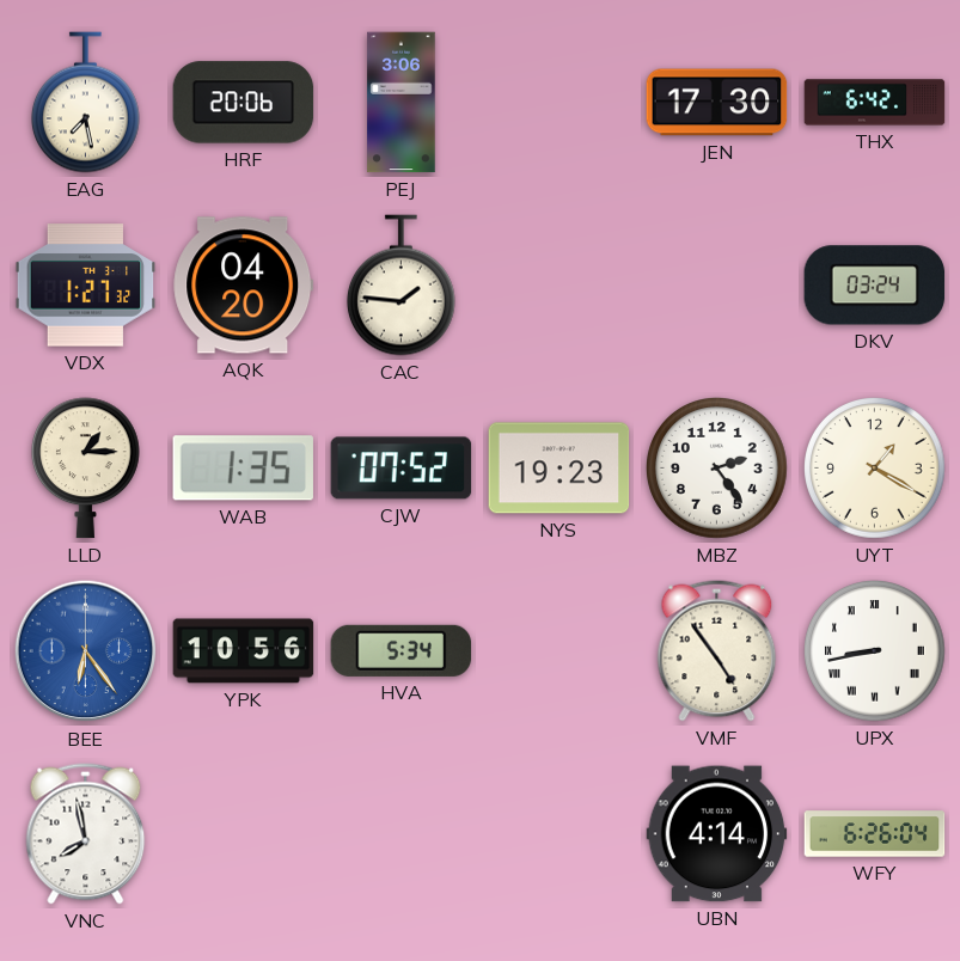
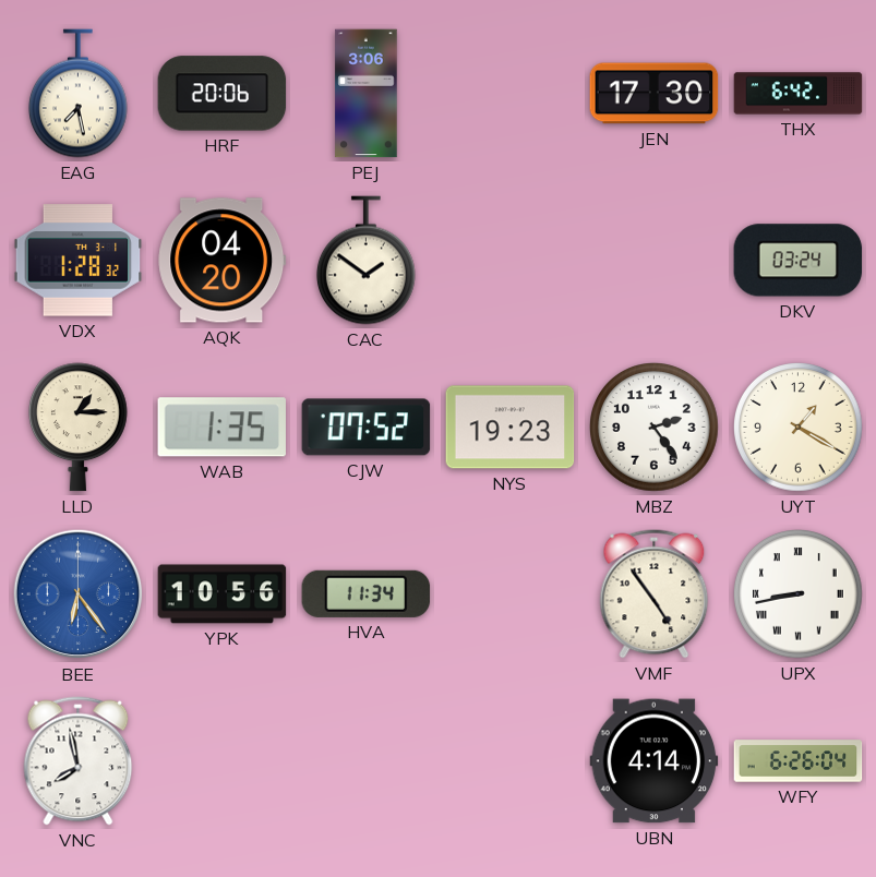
VDX: 1:27 -> 1:28
CAC: 1:46 -> 1:51
HVA: 5:34 -> 11:34
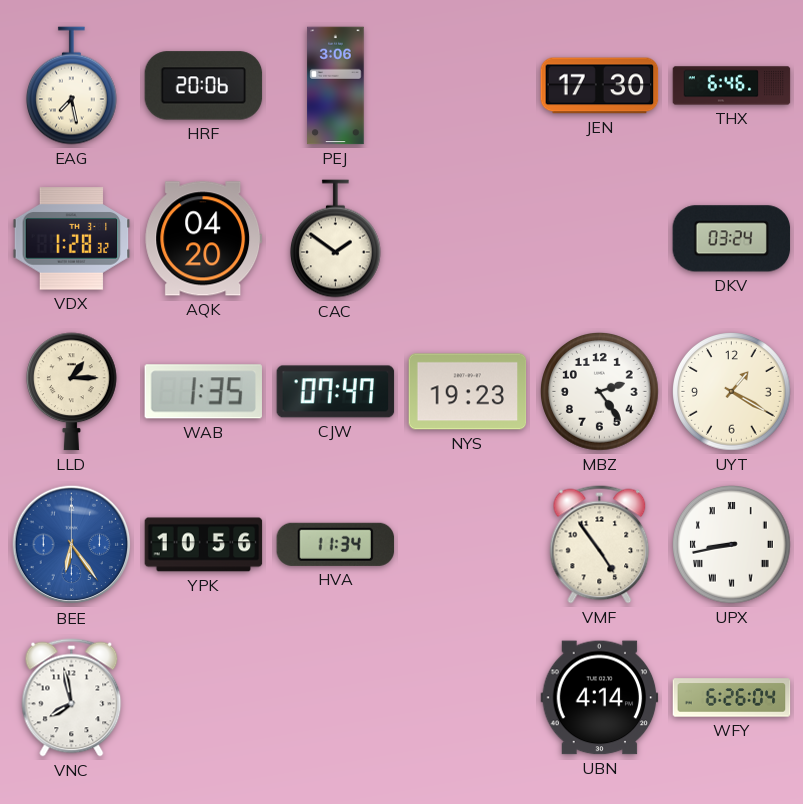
THX: 6:42 -> 6:46
CJW: 07:52 -> 07:47
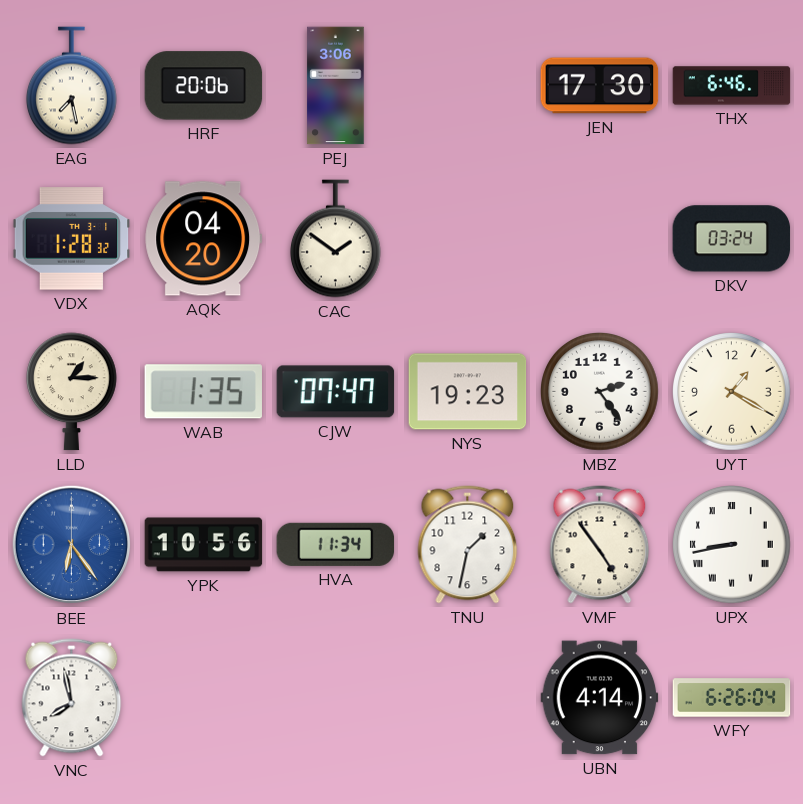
TNU: none -> 1:32
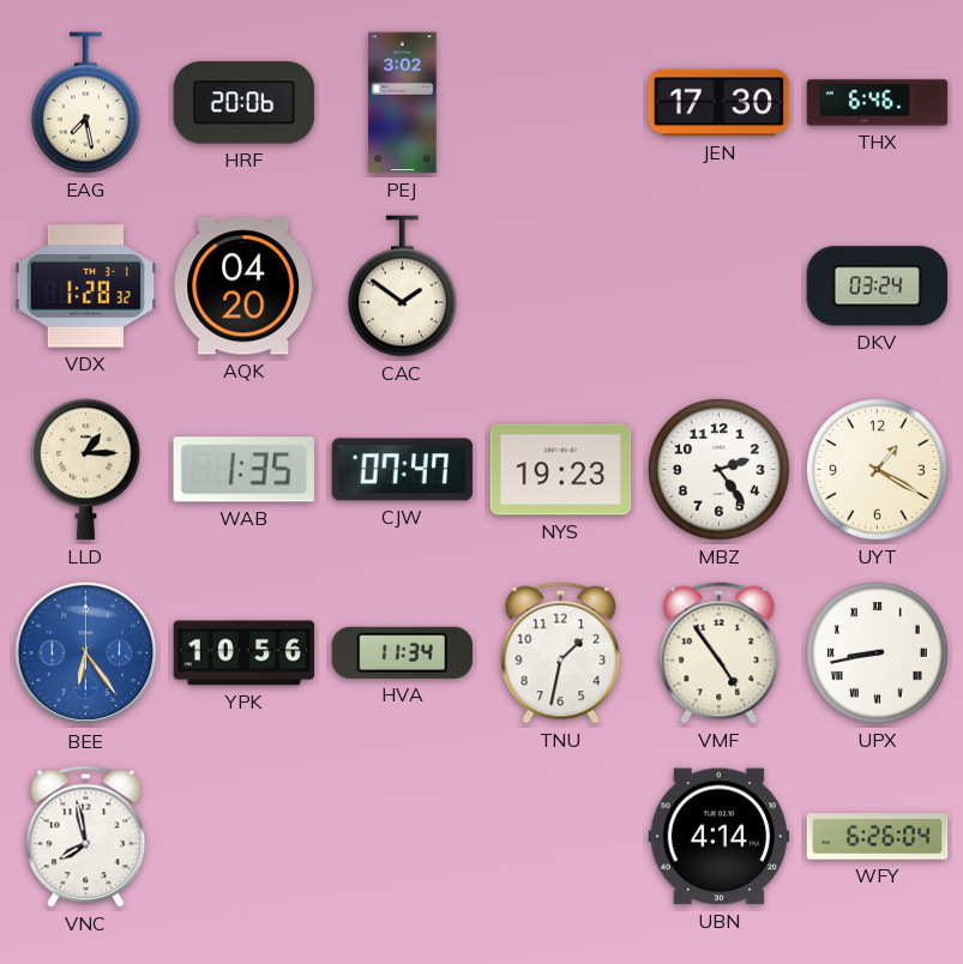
PEJ: 3:06 -> 3:02
